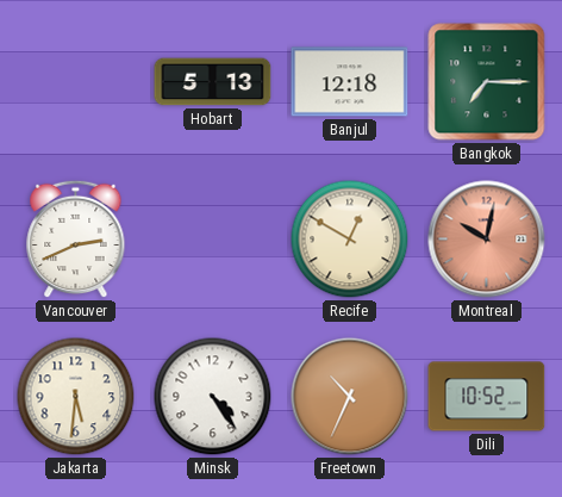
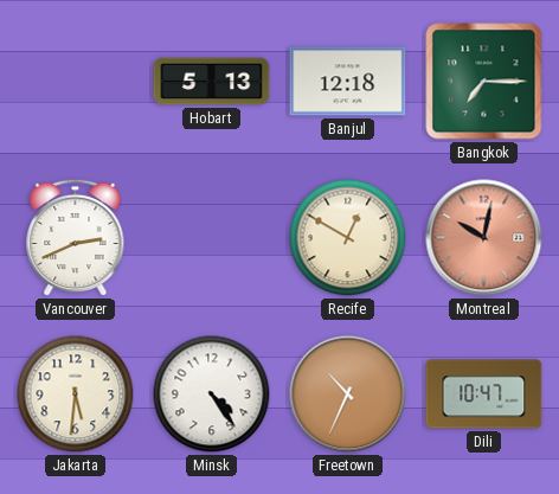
Dili: 10:52 -> 10:47
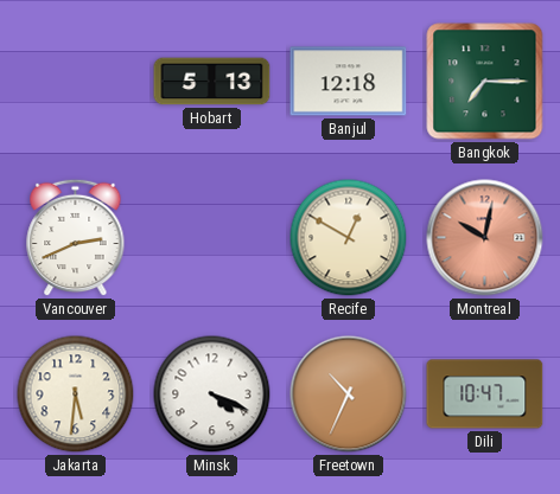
Minsk: 4:24 -> 4:19
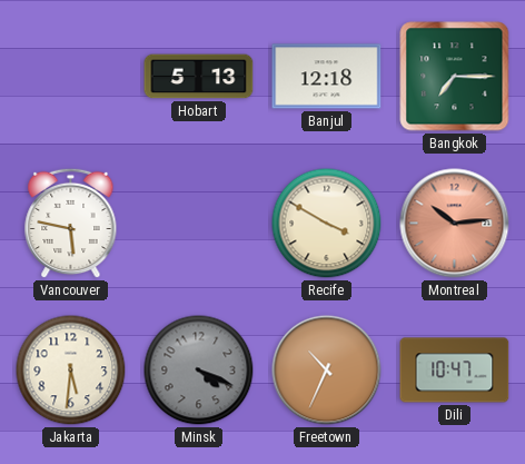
Vancouver: 2:41 -> 5:47
Recife: 12:50 -> 3:50
Montreal: 10:02 -> 10:14
Minsk dial: white -> grey
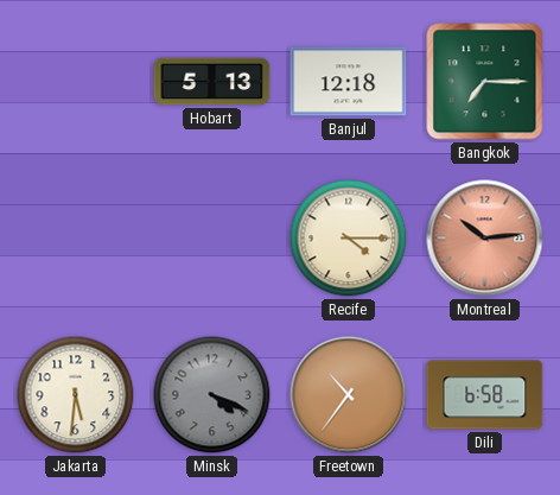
Vancouver: 5:47 -> none
Recife: 3:50 -> 4:15
Freetown: 10:34 -> 10:36
Dili: 10:47 -> 6:58
